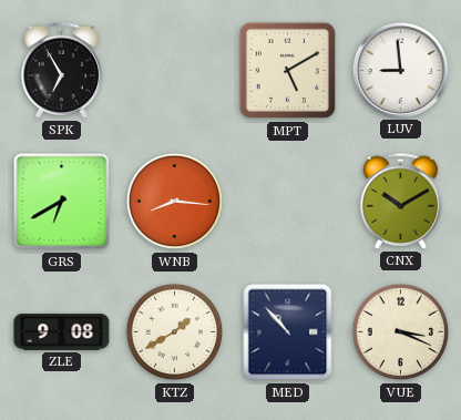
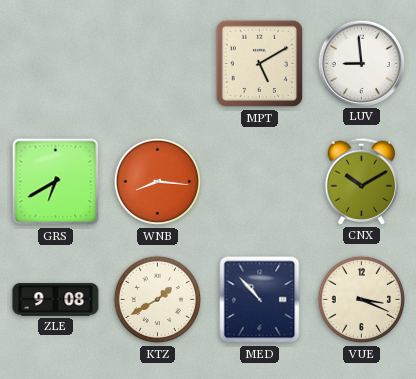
SPK: 6:55 -> none
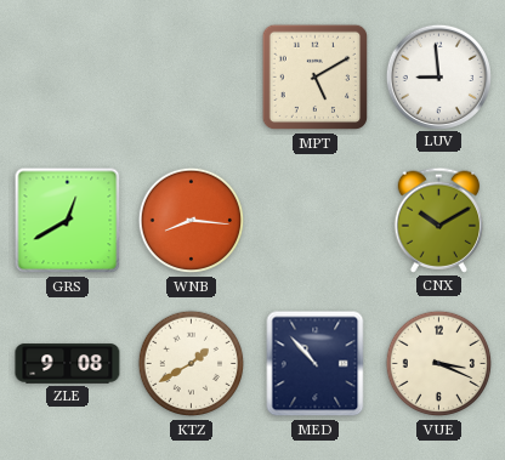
GRS: 6:40 -> 12:40
